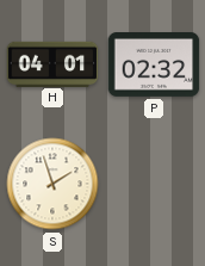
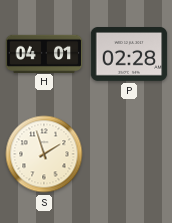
P: 02:32 -> 02:28
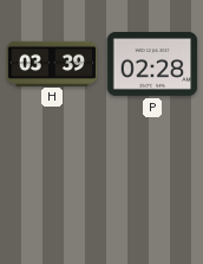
H: 04:01 -> 03:39
S: 1:57 -> none
